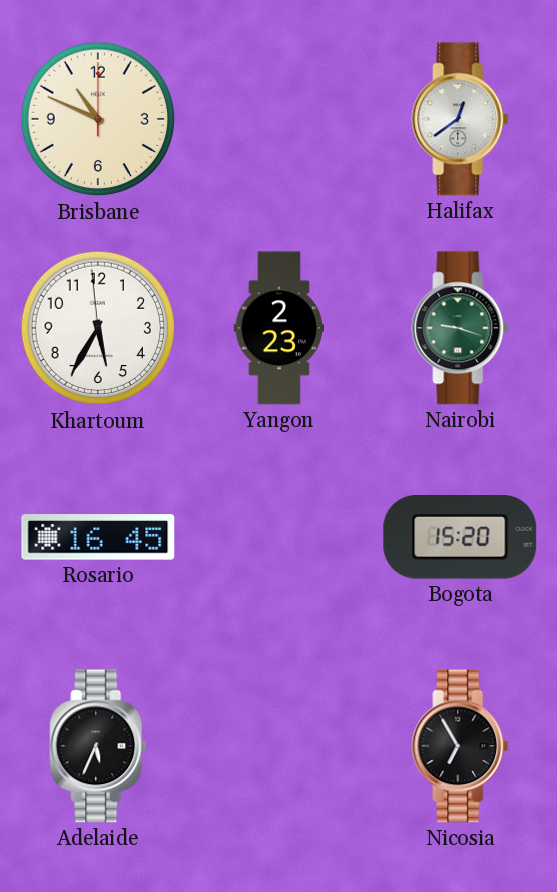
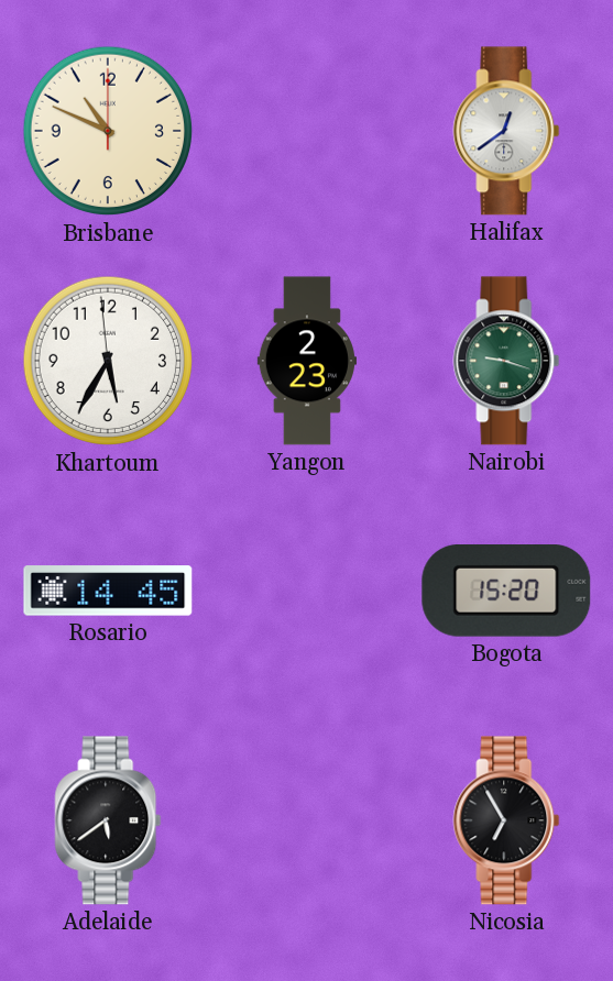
Rosario: 16:45 -> 14:45
Adelaide: 5:34 -> 5:39
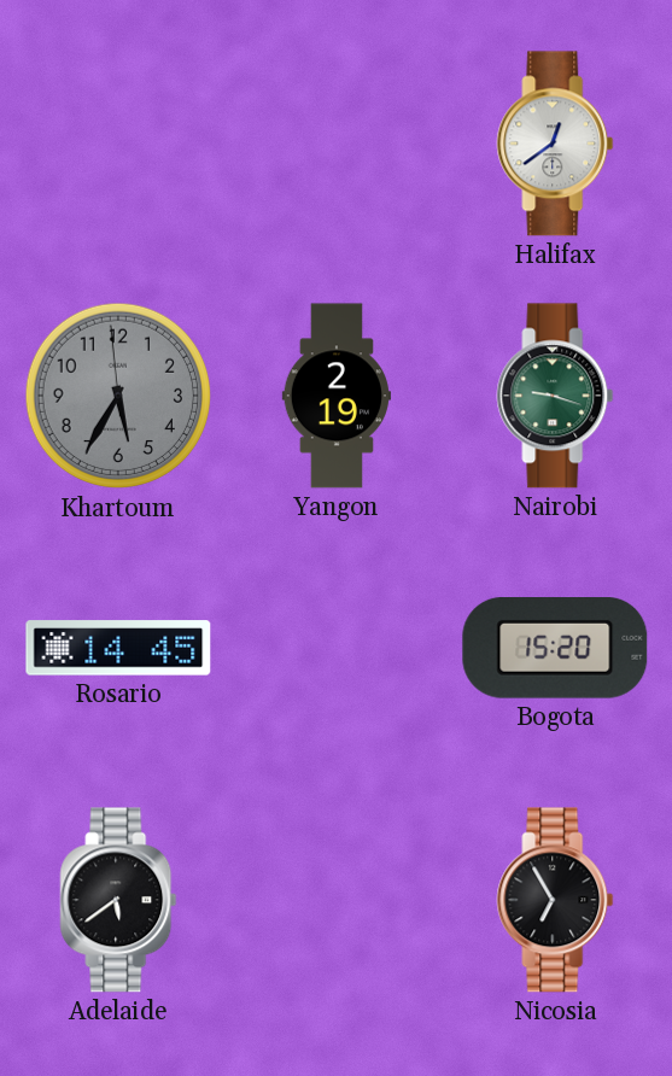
Brisbane: 10:49 -> none
Khartoum dial: white -> grey
Yangon: 2:23 -> 2:19
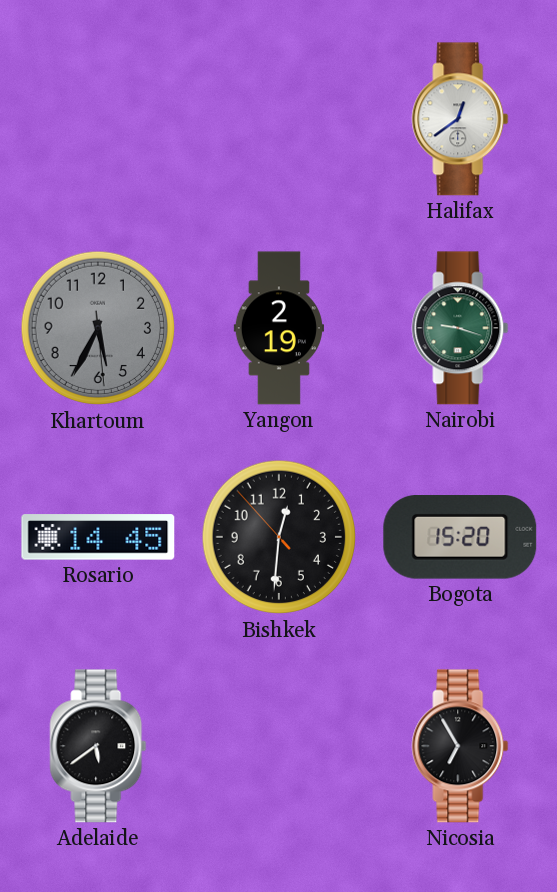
Khartoum: 5:34:59 -> 5:34:29
Bishkek: none -> 12:30
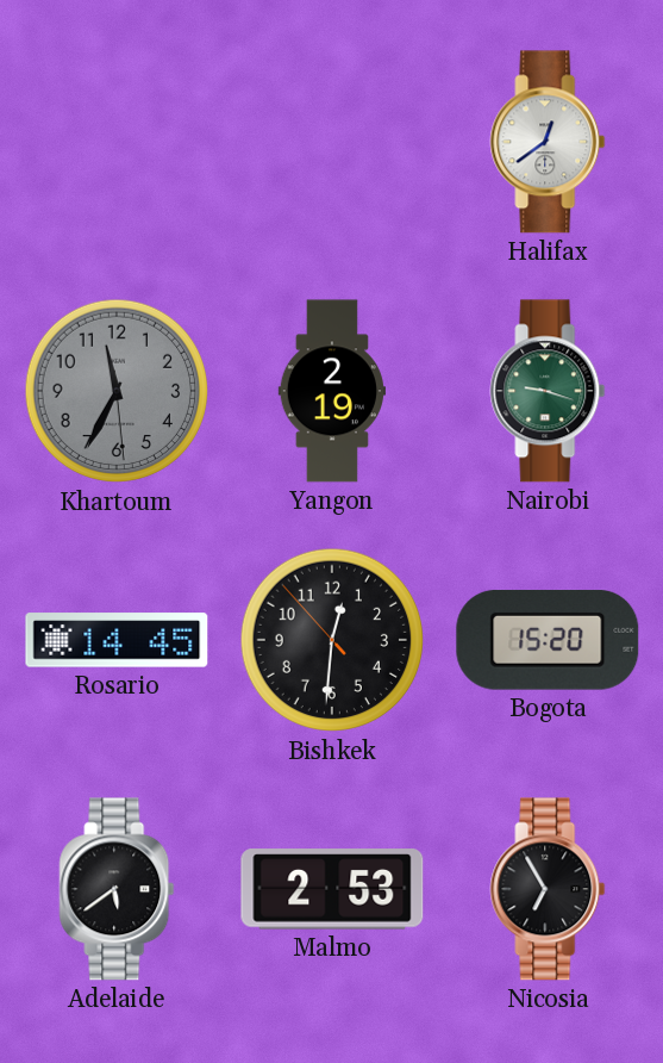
Khartoum: 5:34 -> 11:34
Malmo: none -> 2:53
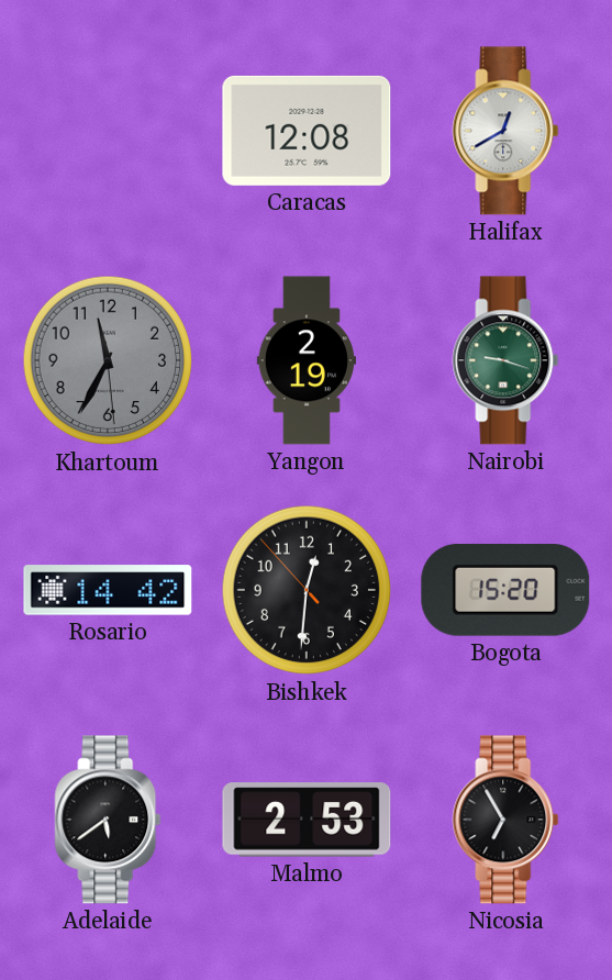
Caracas: none -> 12:08
Halifax: 12:39 -> 12:40
Rosario: 14:45 -> 14:42
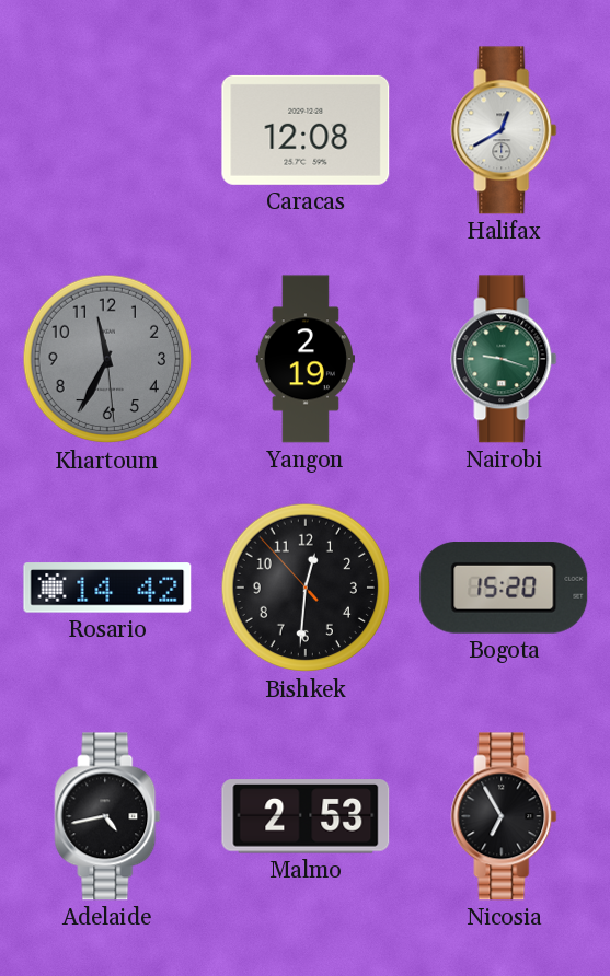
Adelaide: 5:39 -> 4:43
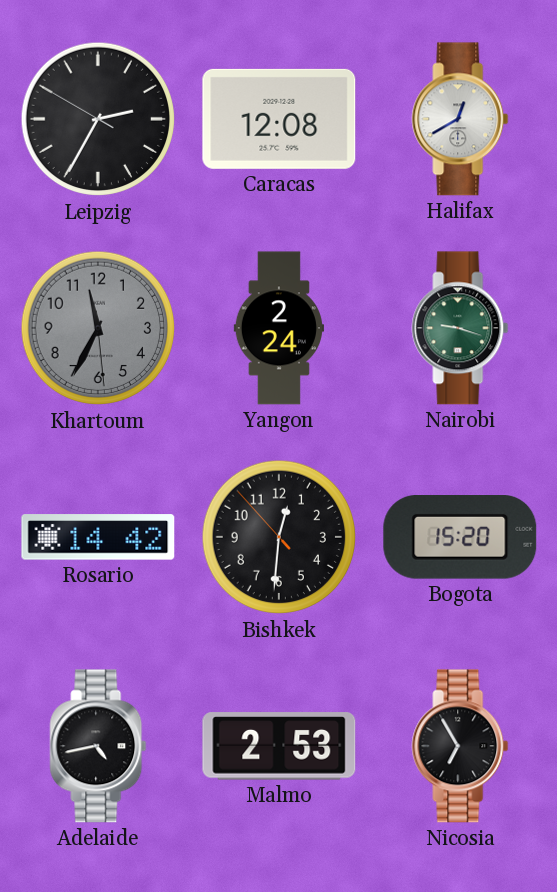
Leipzig: none -> 2:34
Yangon: 2:19 -> 2:24
